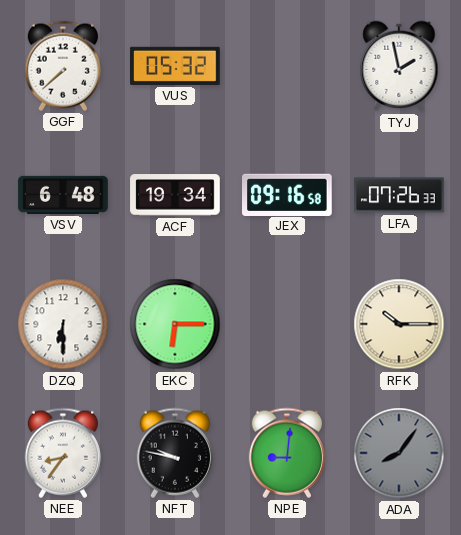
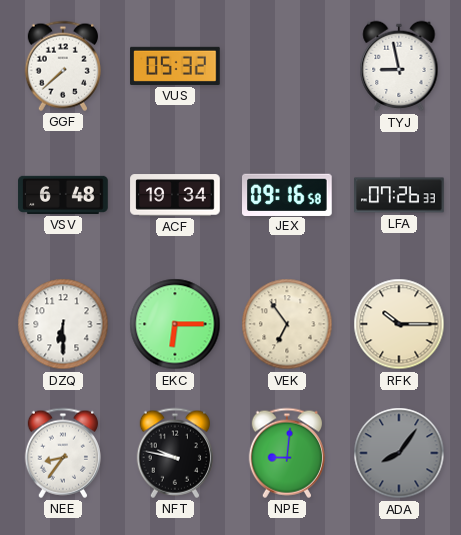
TYJ: 1:58 -> 8:58
VEK: none -> 6:54
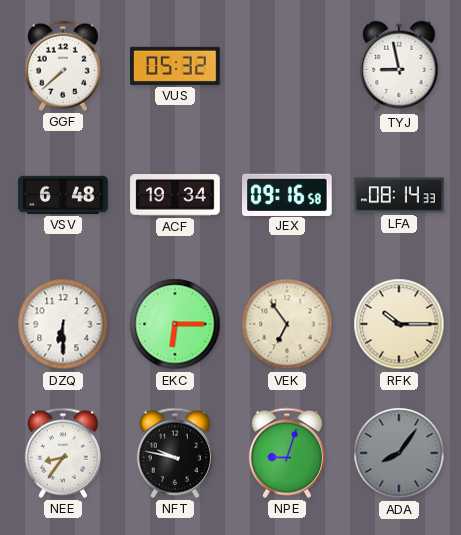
LFA: 07:26 -> 08:14
NPE: 9:01 -> 9:03
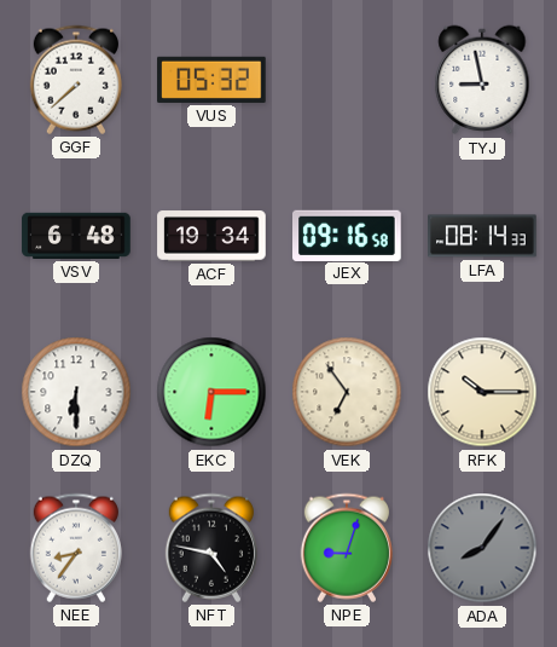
NFT: 9:47 -> 4:47
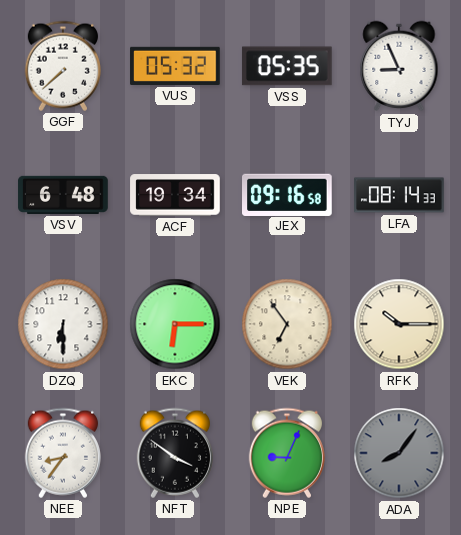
VSS: none -> 05:35
TYJ: 8:58 -> 8:56
NFT: 4:47 -> 3:51
NPE: 9:03 -> 9:04
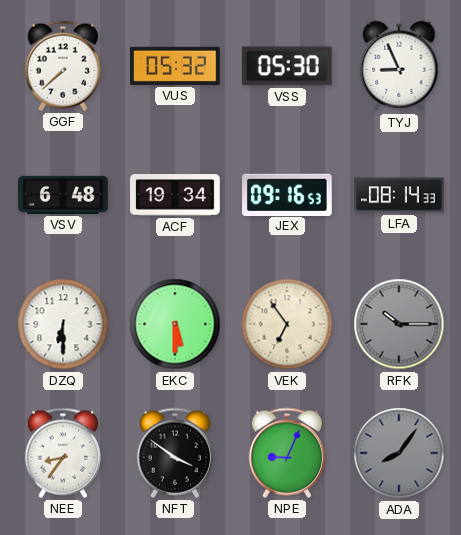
VSS: 05:35 -> 05:30
JEX: 09:16:58 -> 09:16:53
EKC: 6:15 -> 5:30
RFK dial: cream -> grey
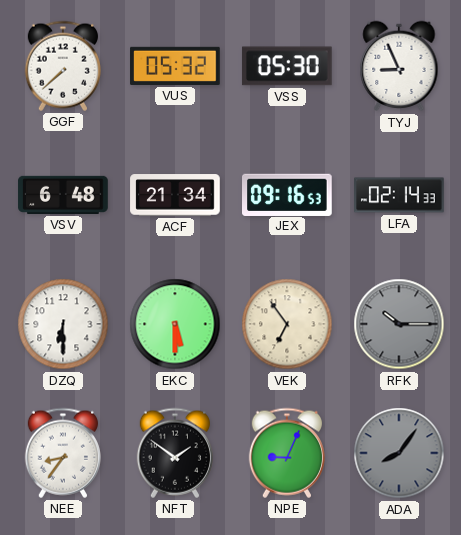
ACF: 19:34 -> 21:34
LFA: 08:14 -> 02:14
NFT: 3:51 -> 1:51
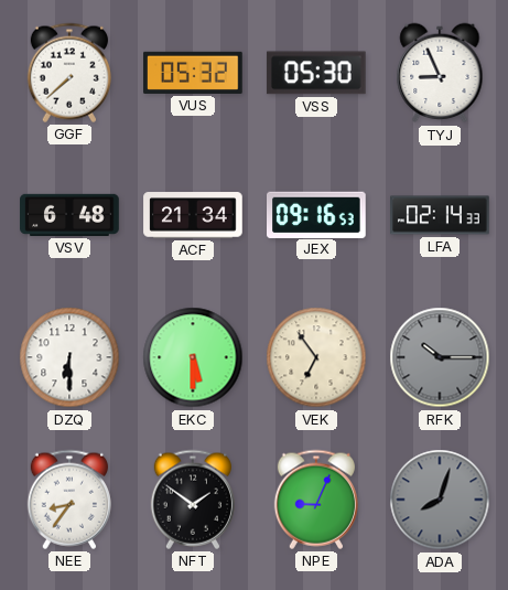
ADA: 8:06 -> 8:03
